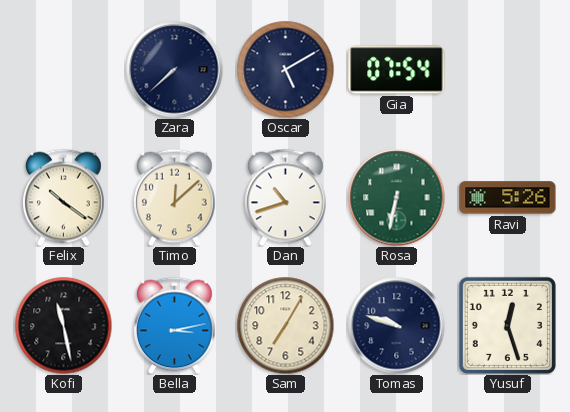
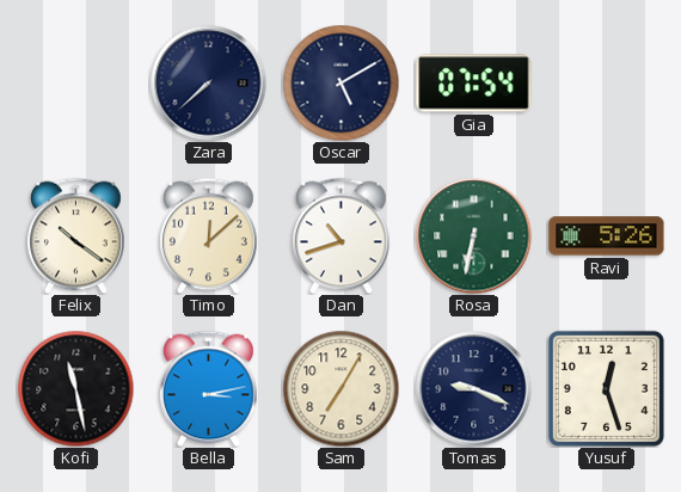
Tomas: 9:48 -> 9:19
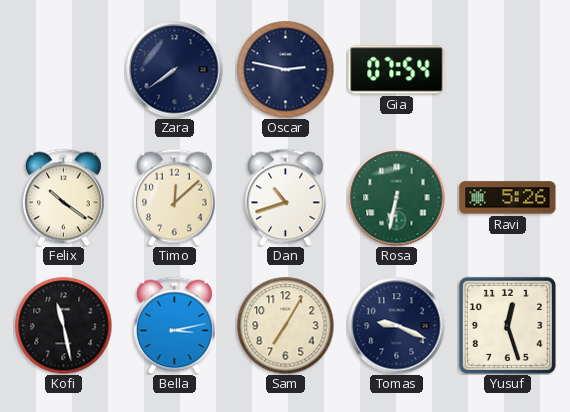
Zara: 7:38 -> 7:39
Oscar: 5:10 -> 2:47
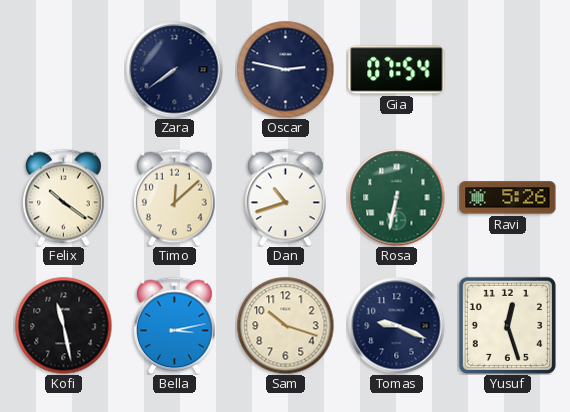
Sam: 7:05 -> 10:18
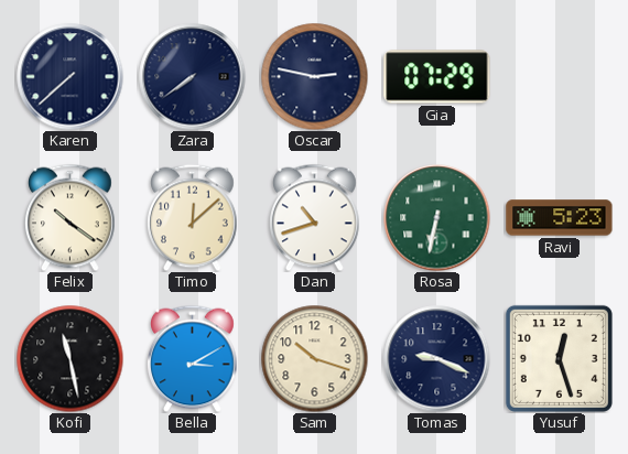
Karen: none -> 7:38
Gia: 07:54 -> 07:29
Ravi: 5:26 -> 5:23
Bella: 3:13 -> 3:10
